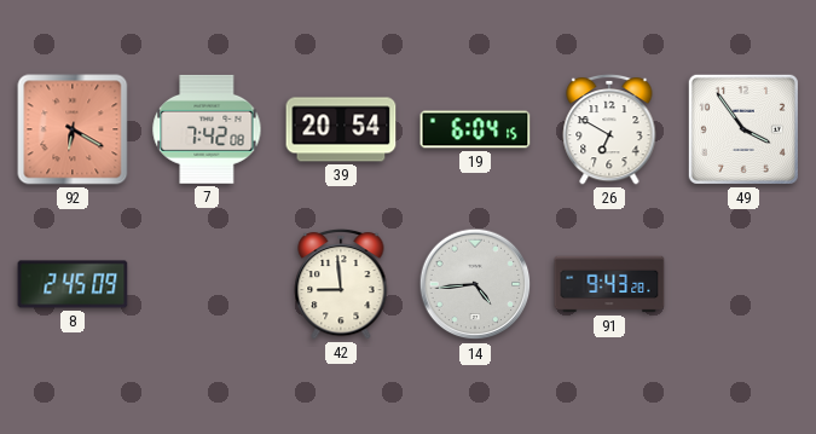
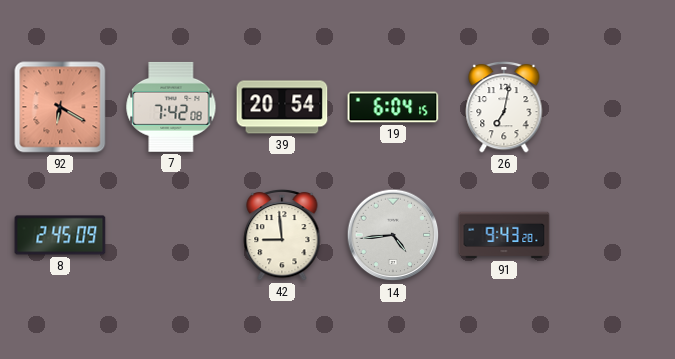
26: 6:50 -> 7:02
49: 3:54 -> none
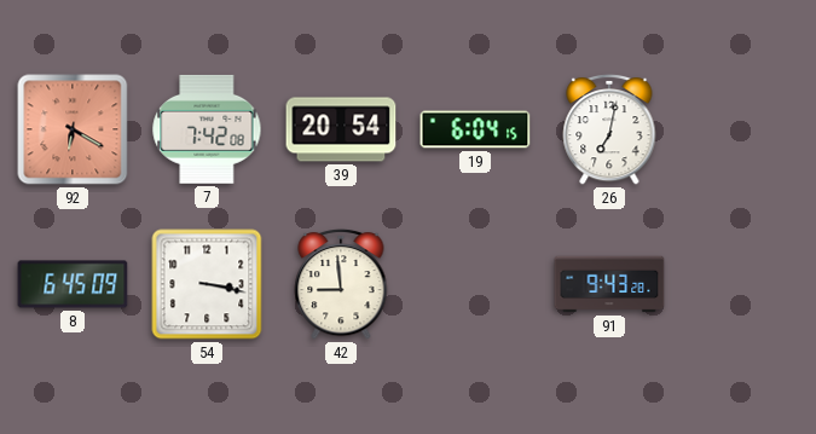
8: 2:45 -> 6:45
54: none -> 3:17
14: 4:44 -> none
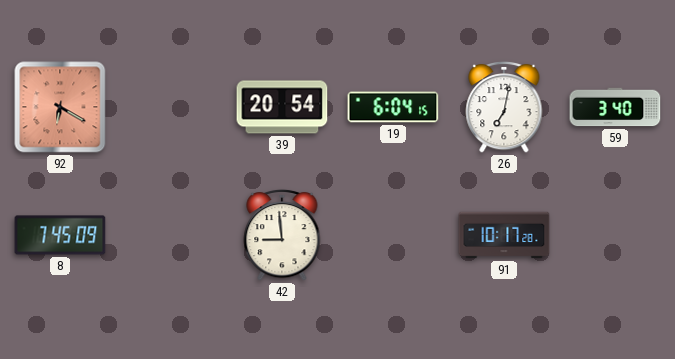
7: 7:42 -> none
59: none -> 3:40
8: 6:45 -> 7:45
54: 3:17 -> none
91: 9:43 -> 10:17
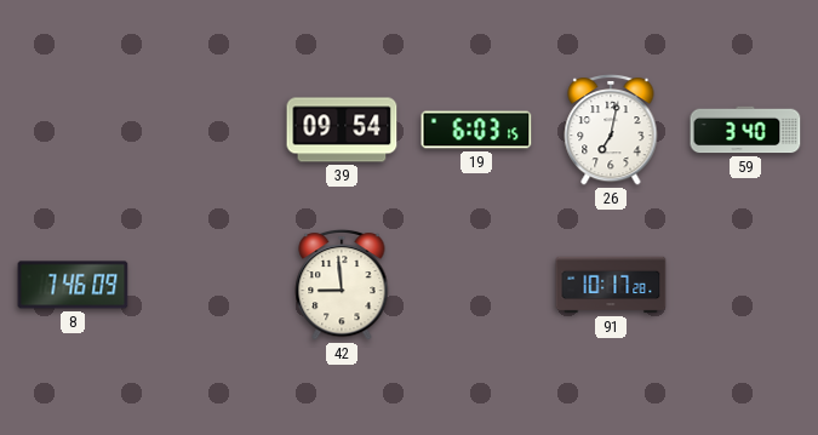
92: 6:20 -> none
39: 20:54 -> 09:54
19: 6:04 -> 6:03
8: 7:45 -> 7:46
